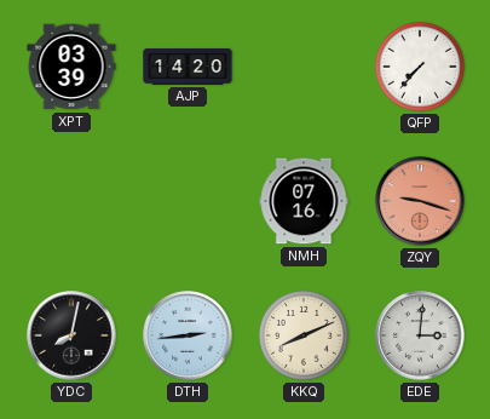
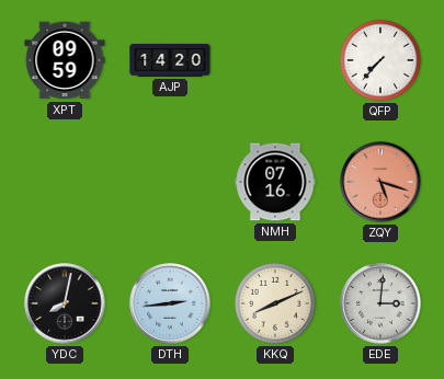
XPT: 03:39 -> 09:59
ZQY: 9:18 -> 5:18
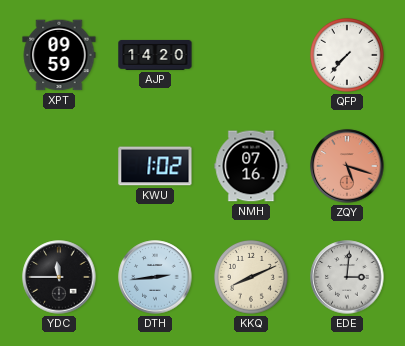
KWU: none -> 1:02
YDC: 8:02 -> 11:45
